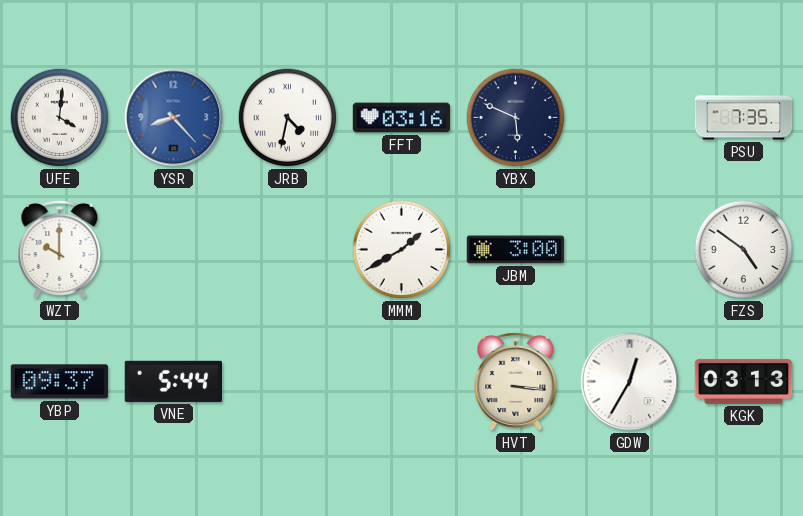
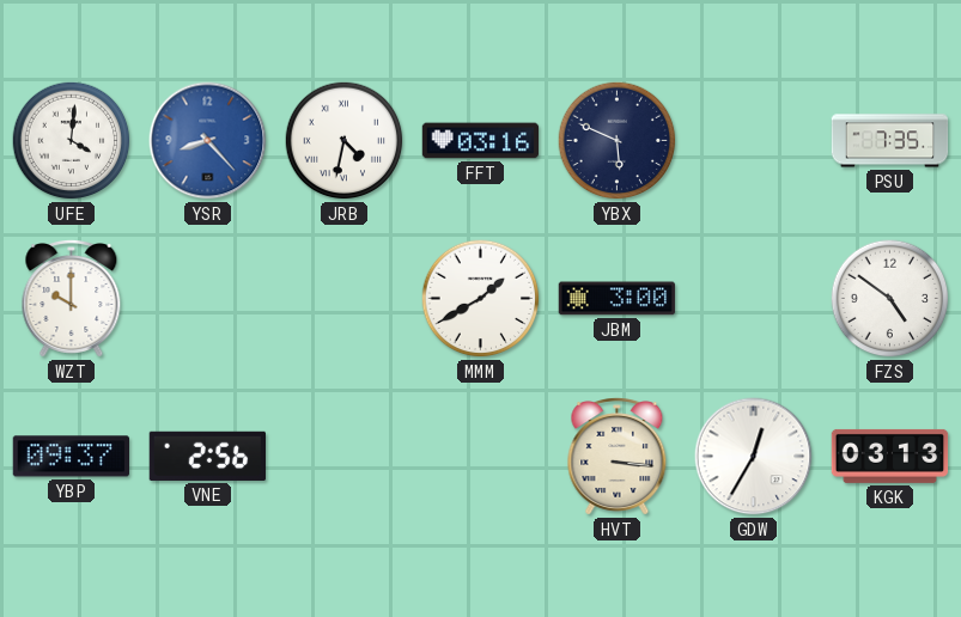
VNE: 5:44 -> 2:56
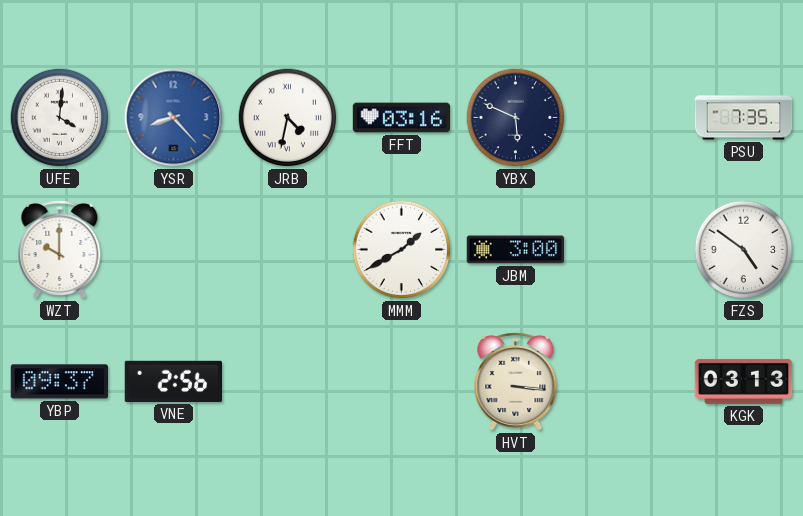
GDW: 12:35 -> none
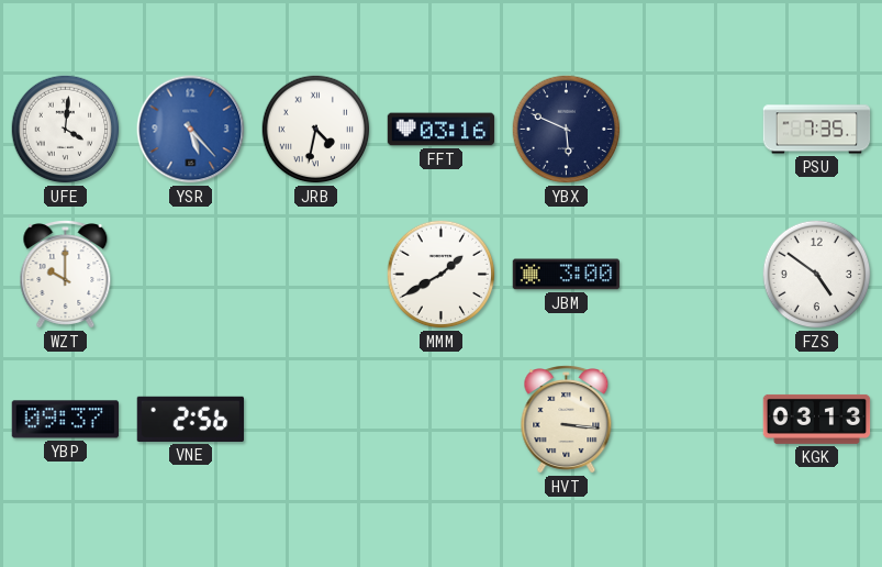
YSR: 8:23 -> 5:23
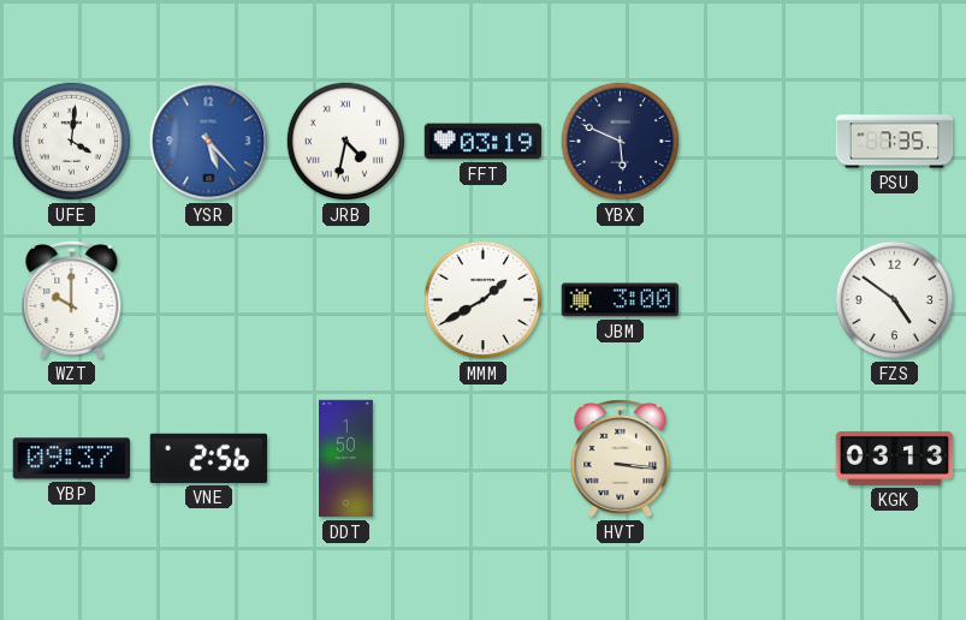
FFT: 03:16 -> 03:19
DDT: none -> 1:50
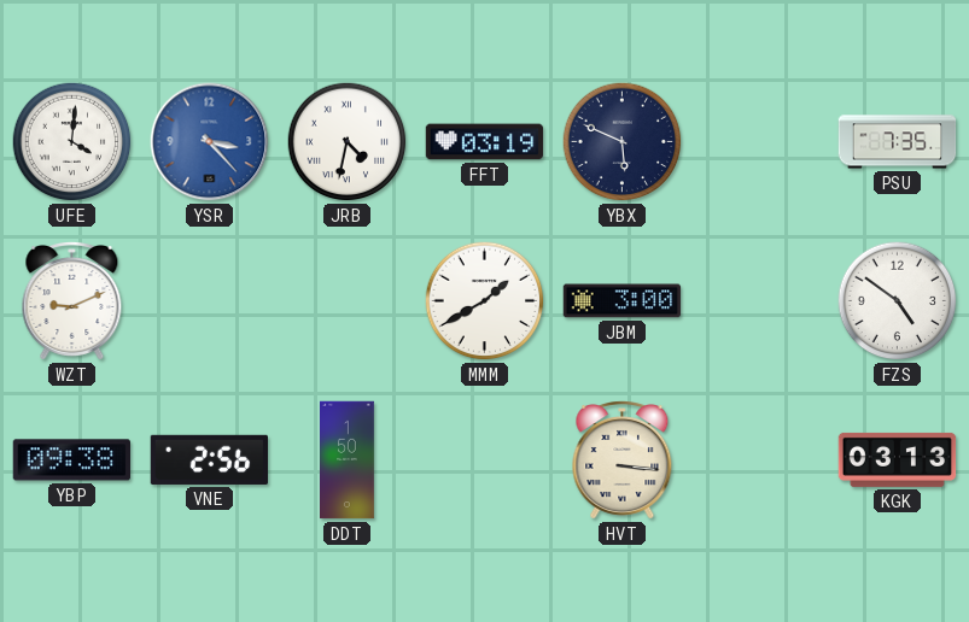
YSR: 5:23 -> 3:23
WZT: 10:00 -> 9:11
YBP: 09:37 -> 09:38
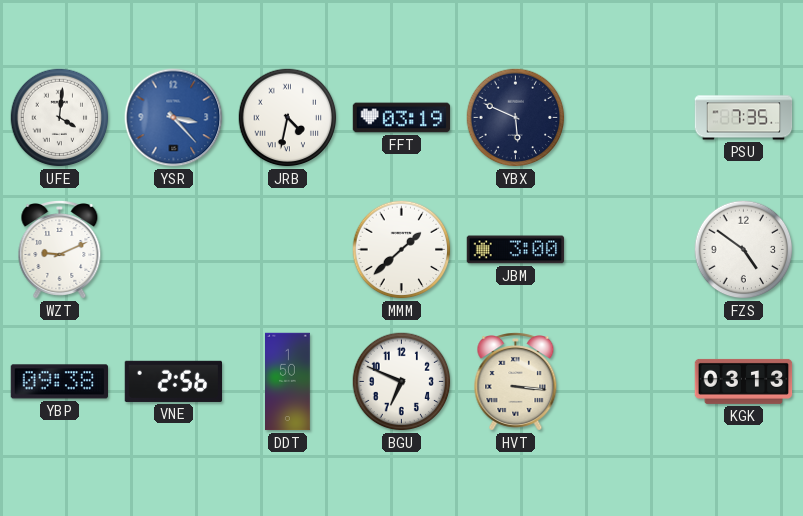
MMM: 1:40 -> 1:38
BGU: none -> 6:49
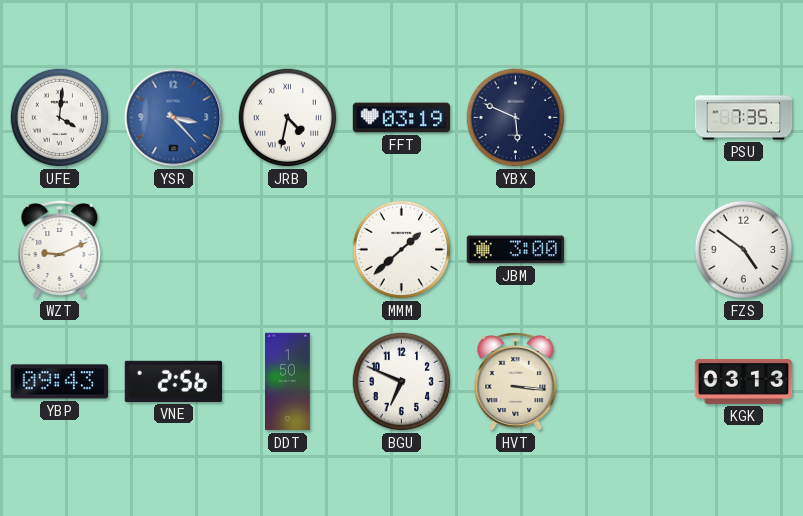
YBP: 09:38 -> 09:43
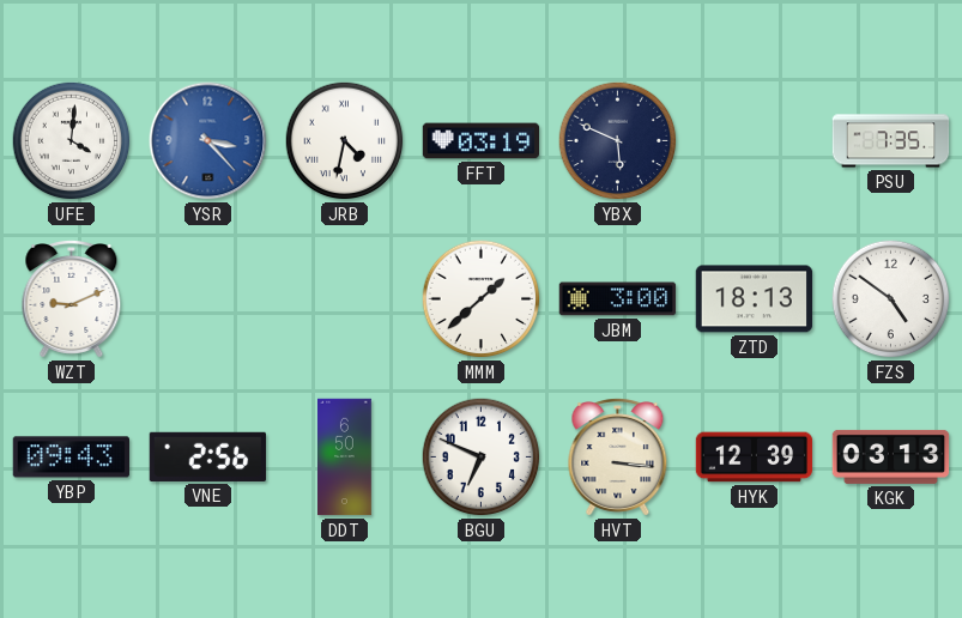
ZTD: none -> 18:13
DDT: 1:50 -> 6:50
HYK: none -> 12:39
